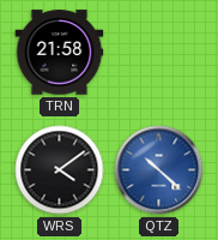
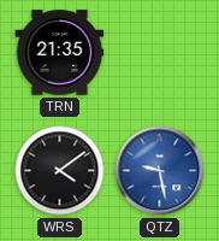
TRN: 21:58 -> 21:35
QTZ: 10:22 -> 9:28
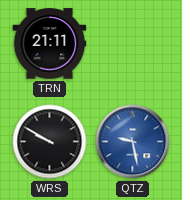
TRN: 21:35 -> 21:11
WRS: 4:09 -> 9:50
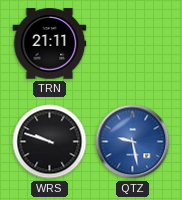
WRS: 9:50 -> 9:48
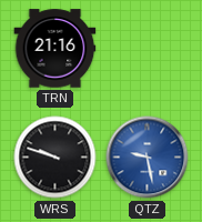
TRN: 21:11 -> 21:16
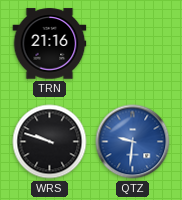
QTZ: 9:28 -> 9:31
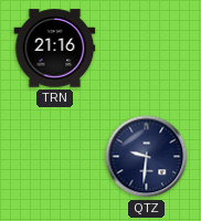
WRS: 9:48 -> none
QTZ dial: blue -> navy
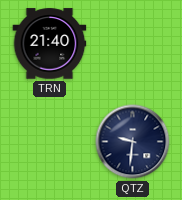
TRN: 21:16 -> 21:40
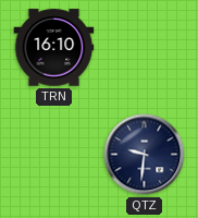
TRN: 21:40 -> 16:10
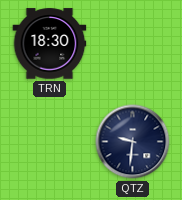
TRN: 16:10 -> 18:30
